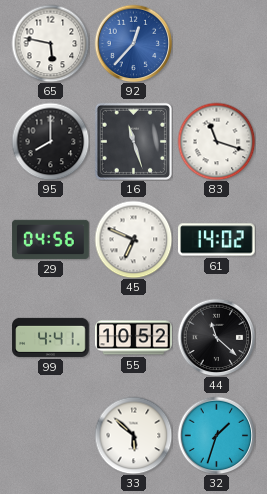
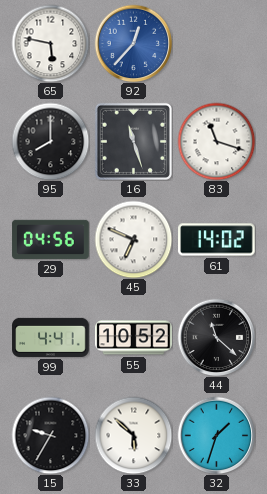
15: none -> 9:35
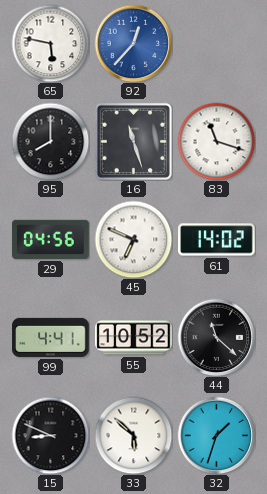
15: 9:35 -> 8:49
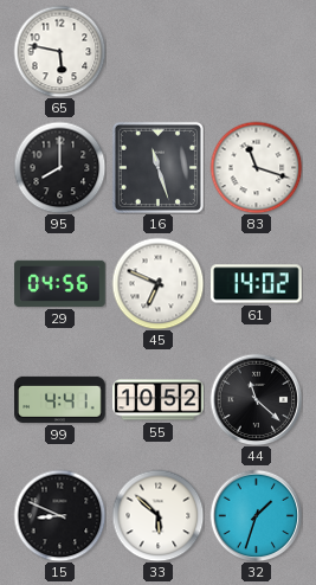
92: 12:37 -> none
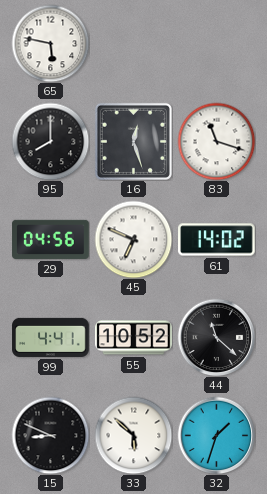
16: 11:27 -> 12:27
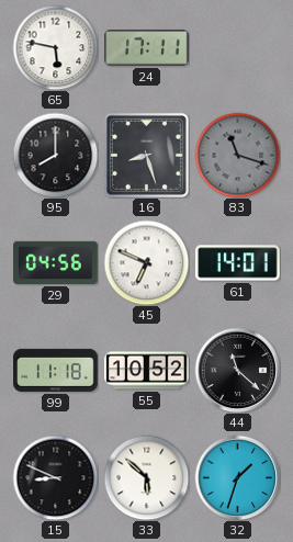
24: none -> 17:11
16: 12:27 -> 8:27
83 dial: white -> grey
61: 14:02 -> 14:01
99: 4:41 -> 11:18
